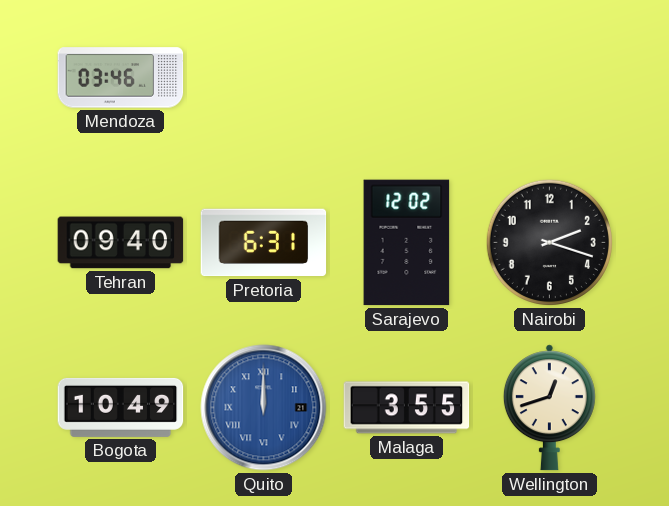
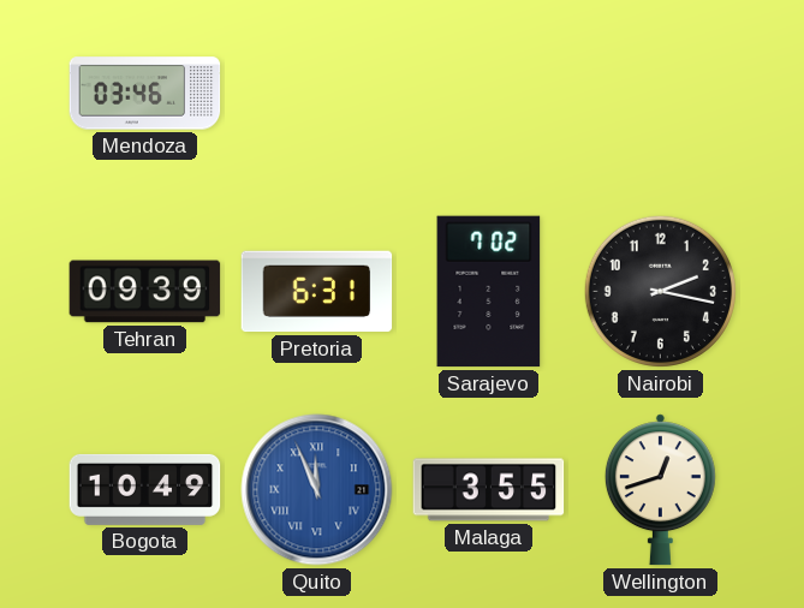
Tehran: 09:40 -> 09:39
Sarajevo: 12:02 -> 7:02
Nairobi: 2:18 -> 2:17
Quito: 12:00 -> 11:56
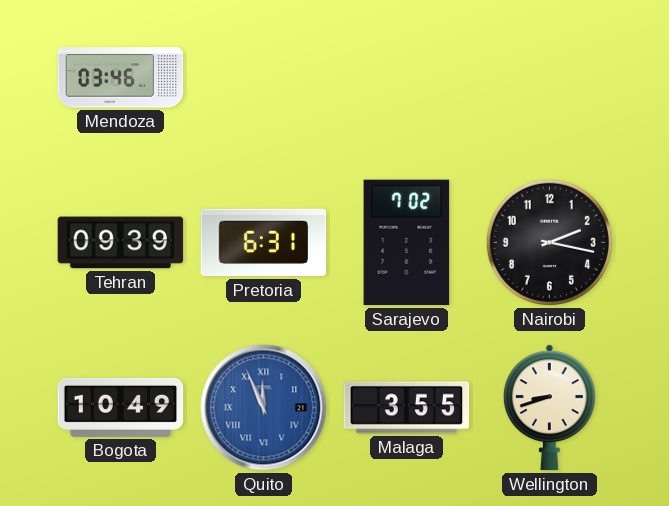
Wellington: 12:42 -> 8:42
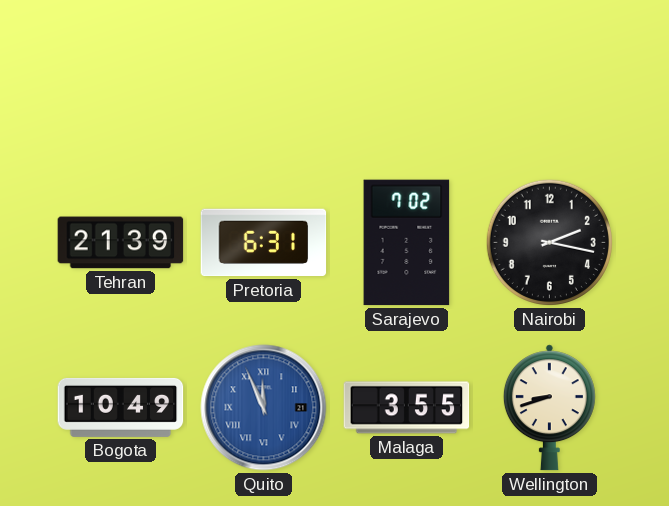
Mendoza: 03:46 -> none
Tehran: 09:39 -> 21:39
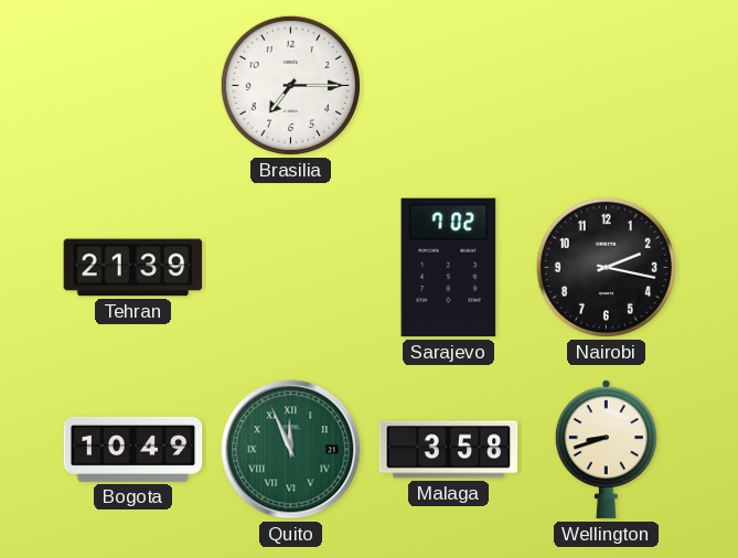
Brasilia: none -> 7:15
Pretoria: 6:31 -> none
Quito dial: blue -> green
Malaga: 3:55 -> 3:58
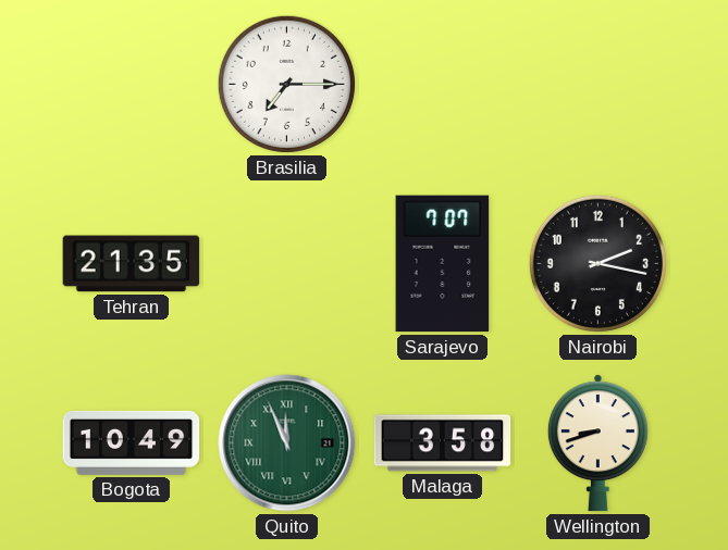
Tehran: 21:39 -> 21:35
Sarajevo: 7:02 -> 7:07
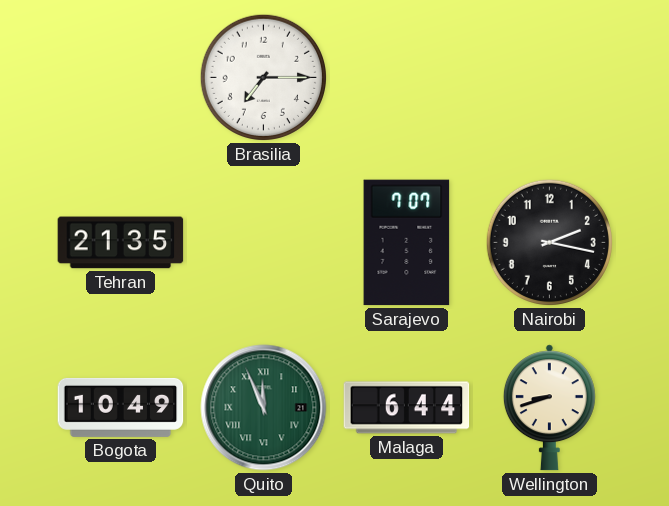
Malaga: 3:58 -> 6:44
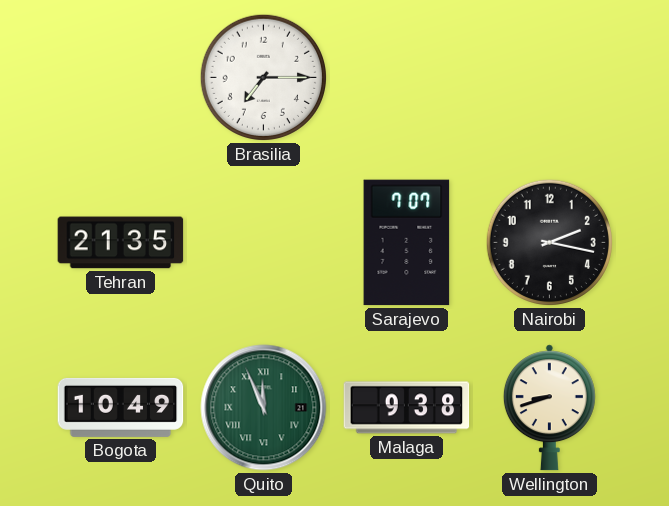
Malaga: 6:44 -> 9:38
